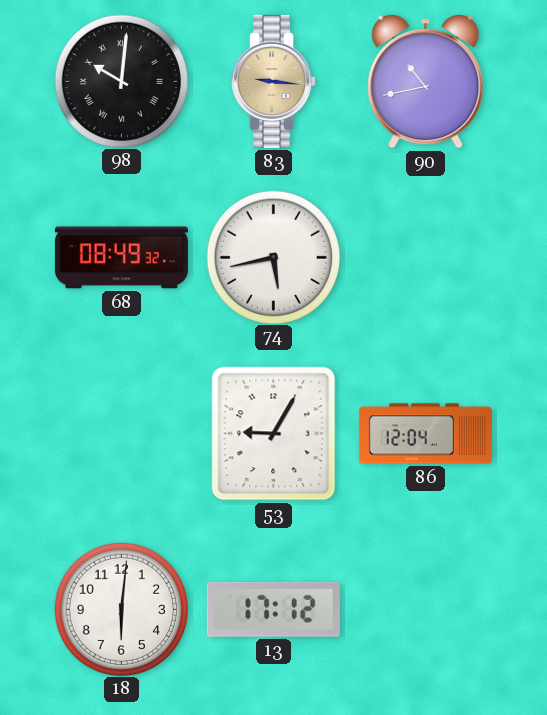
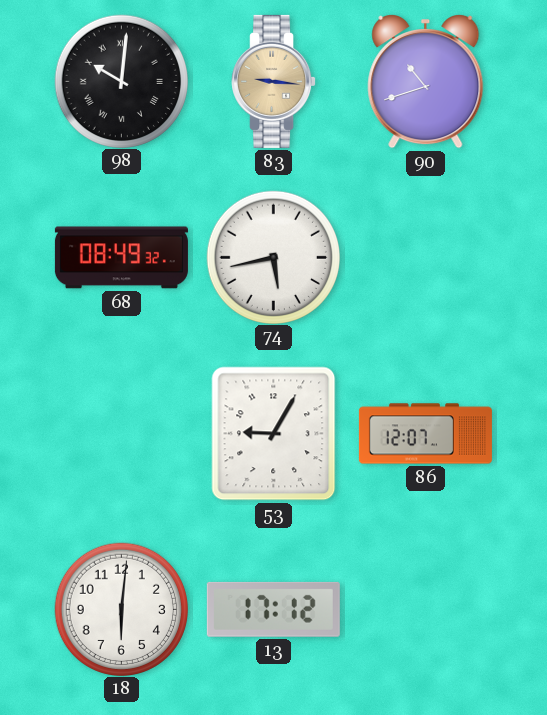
90: 10:43 -> 10:42
86: 12:04 -> 12:07
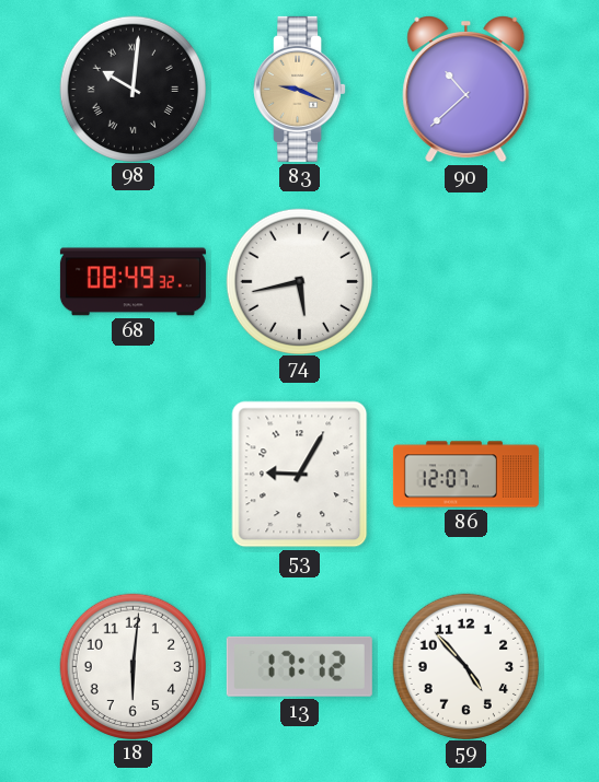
83: 9:16 -> 9:19
90: 10:42 -> 10:38
59: none -> 4:53
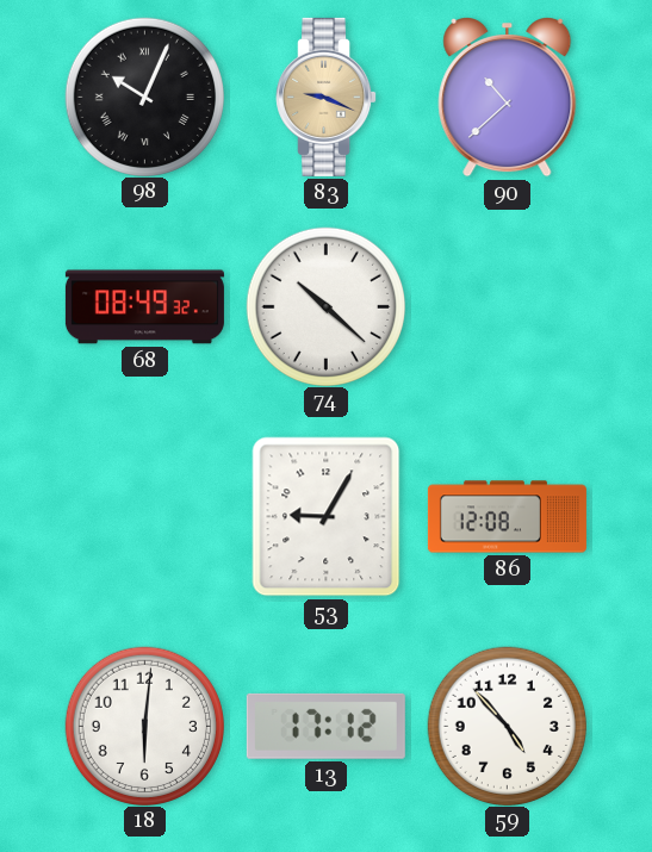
98: 10:01 -> 10:04
74: 5:43 -> 10:22
86: 12:07 -> 12:08
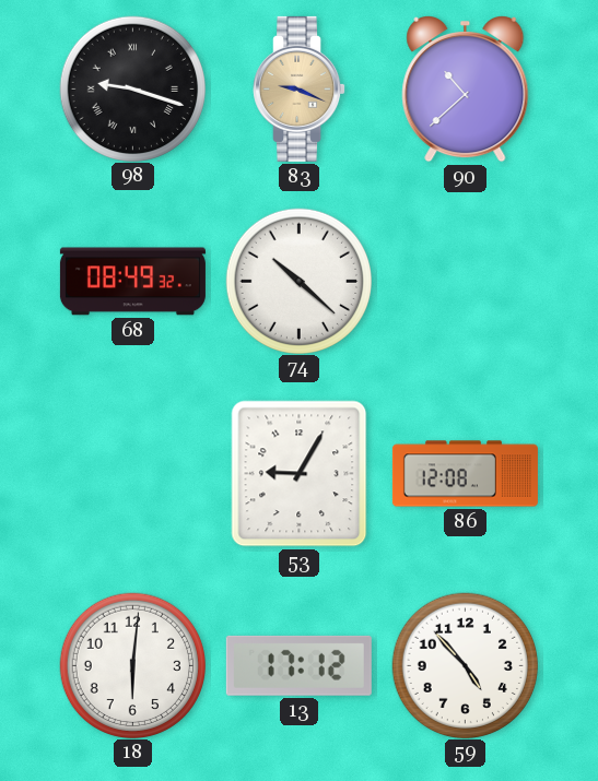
98: 10:04 -> 9:18
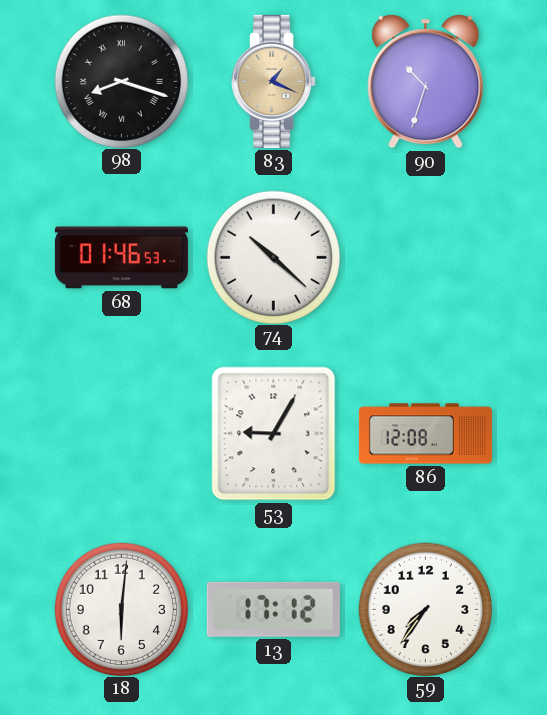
98: 9:18 -> 8:18
83: 9:19 -> 1:19
90: 10:38 -> 10:33
68: 08:49 -> 01:46
59: 4:53 -> 7:36
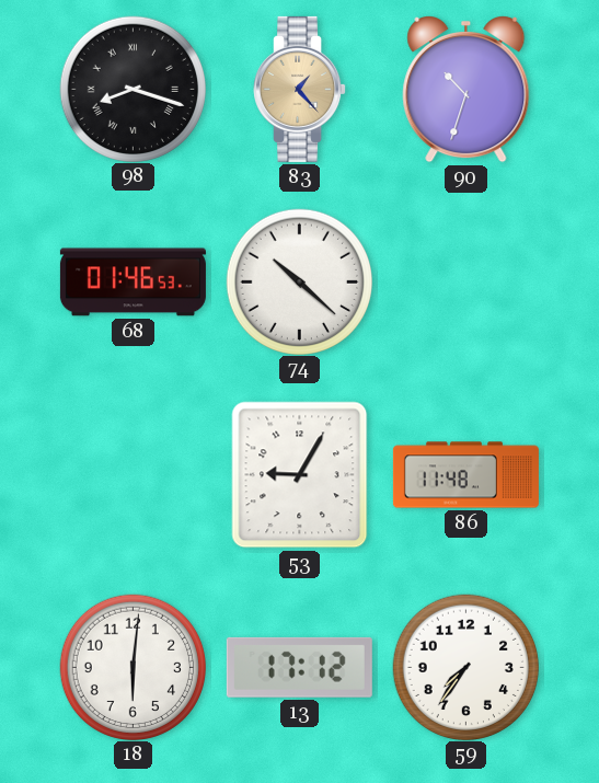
83: 1:19 -> 1:23
86: 12:08 -> 11:48
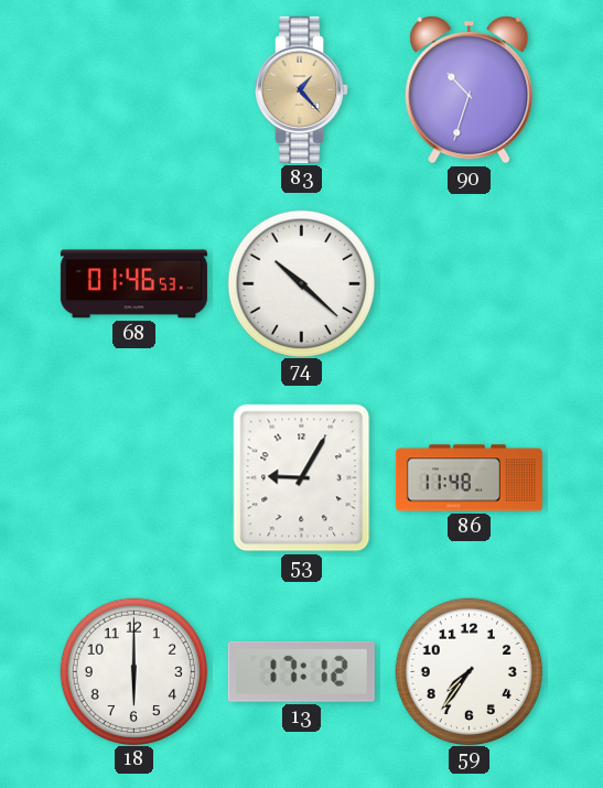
98: 8:18 -> none
18: 6:01 -> 6:00
